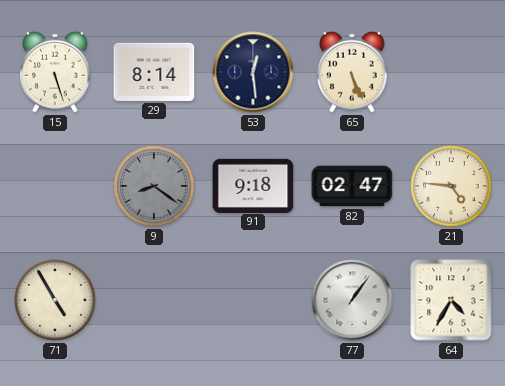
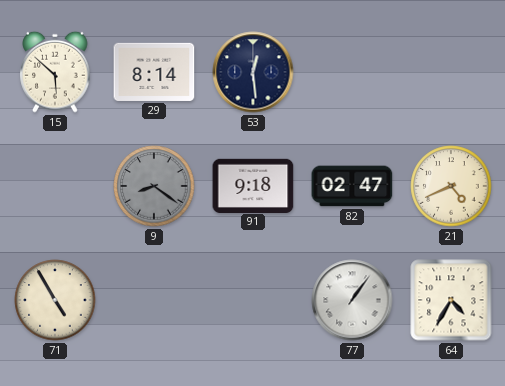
15: 5:27 -> 5:52
65: 5:26 -> none
21: 4:46 -> 4:41
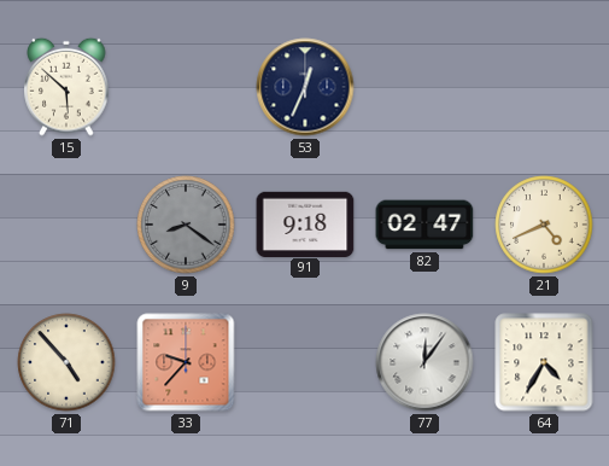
29: 8:14 -> none
53: 12:29 -> 12:34
71: 4:55 -> 4:53
33: none -> 9:37
77: 1:06 -> 12:06
